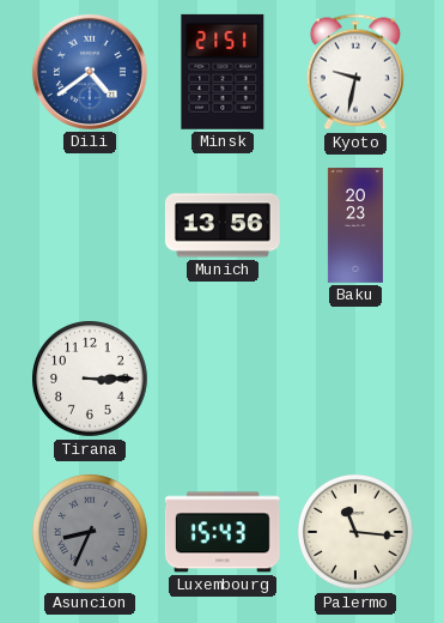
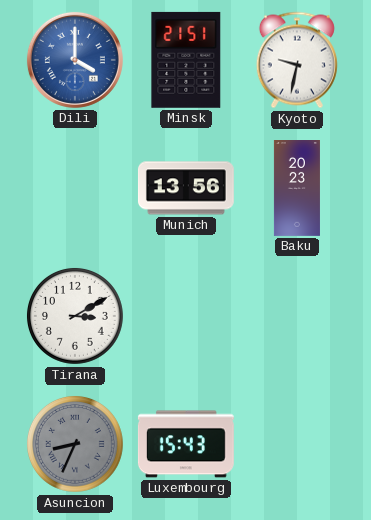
Dili: 4:39 -> 4:00
Tirana: 3:15 -> 3:10
Palermo: 11:16 -> none
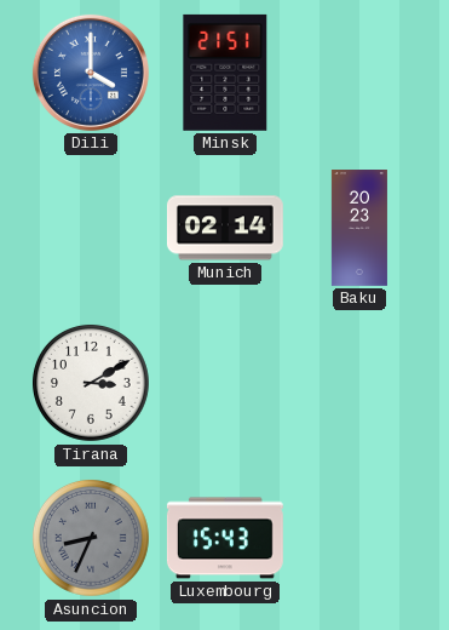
Kyoto: 9:32 -> none
Munich: 13:56 -> 02:14
